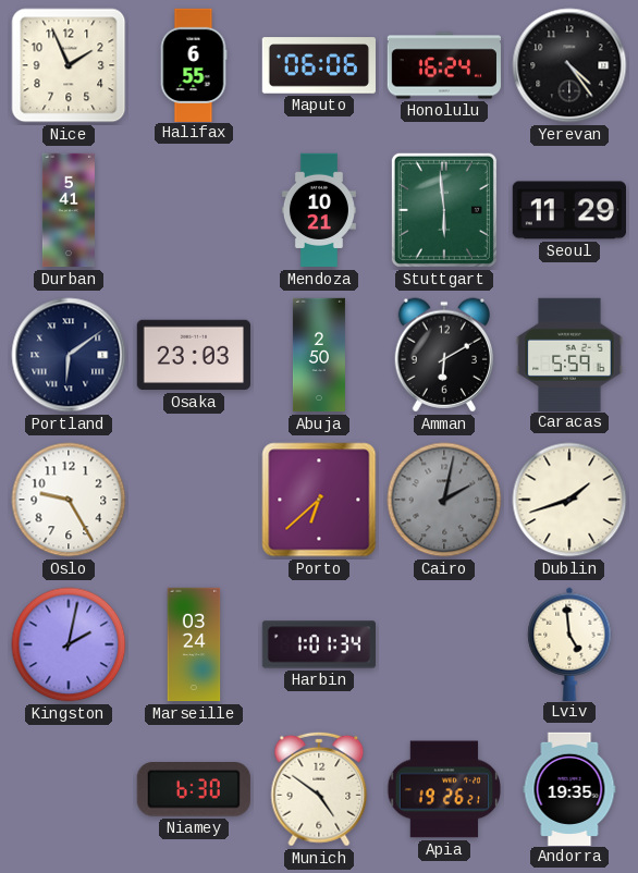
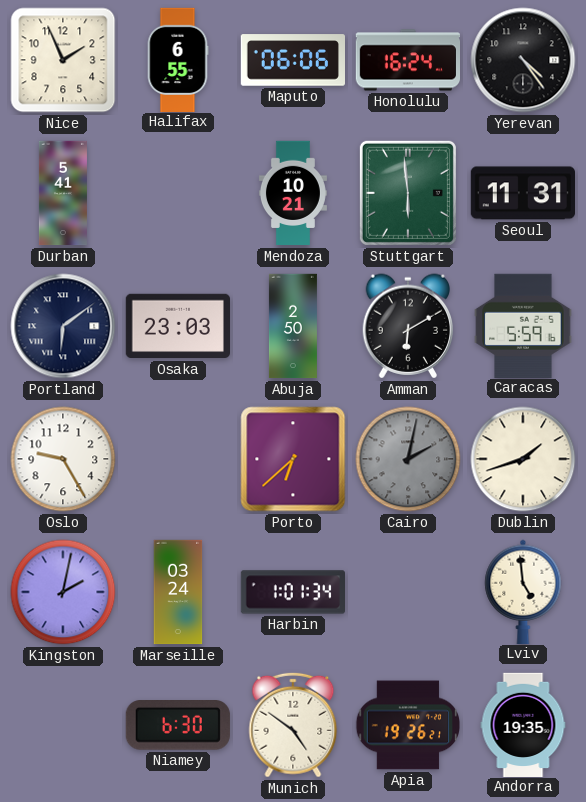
Seoul: 11:29 -> 11:31
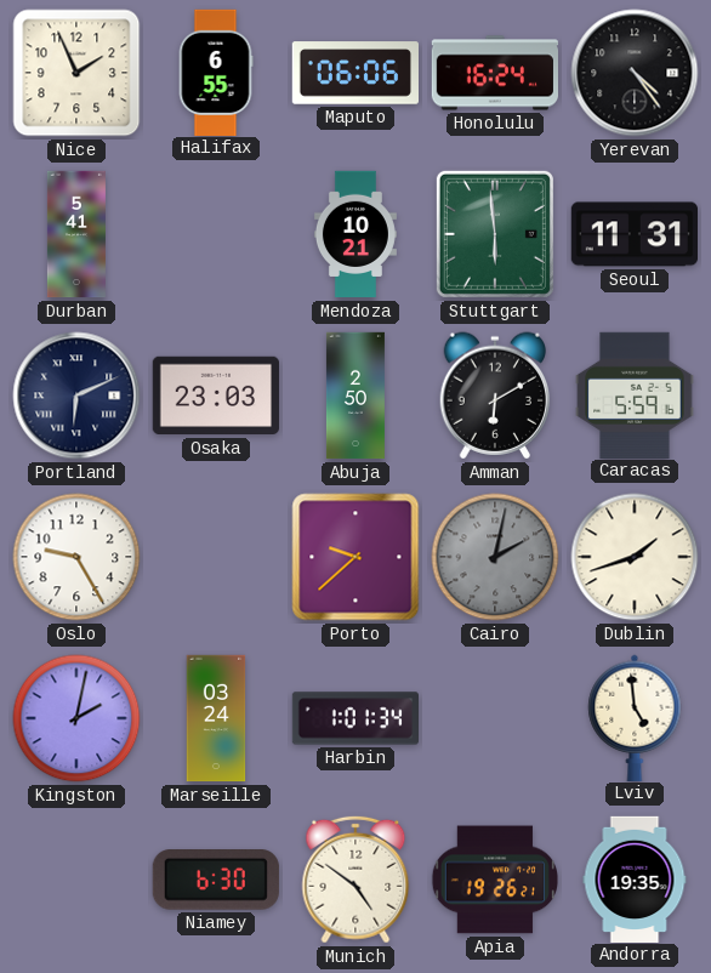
Portland: 6:09 -> 6:11
Porto: 6:38 -> 9:38
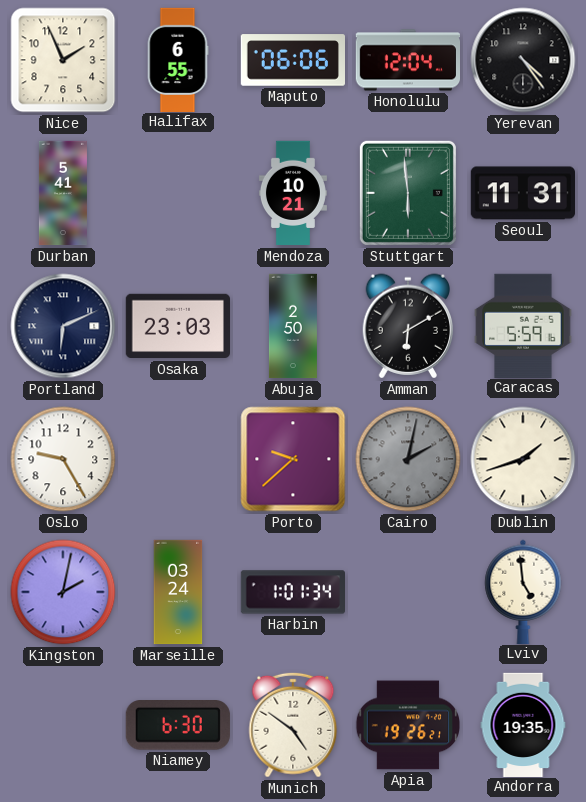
Honolulu: 16:24 -> 12:04
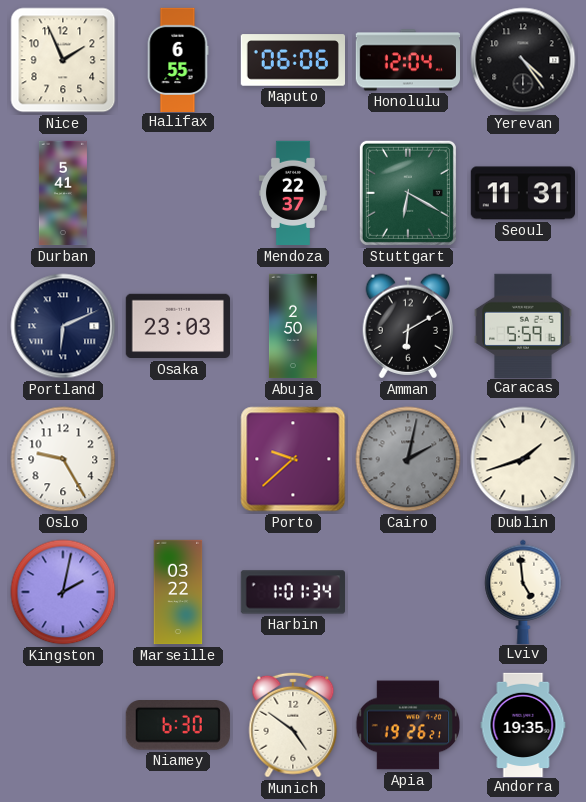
Mendoza: 10:21 -> 22:37
Stuttgart: 5:59 -> 6:20
Marseille: 03:24 -> 03:22
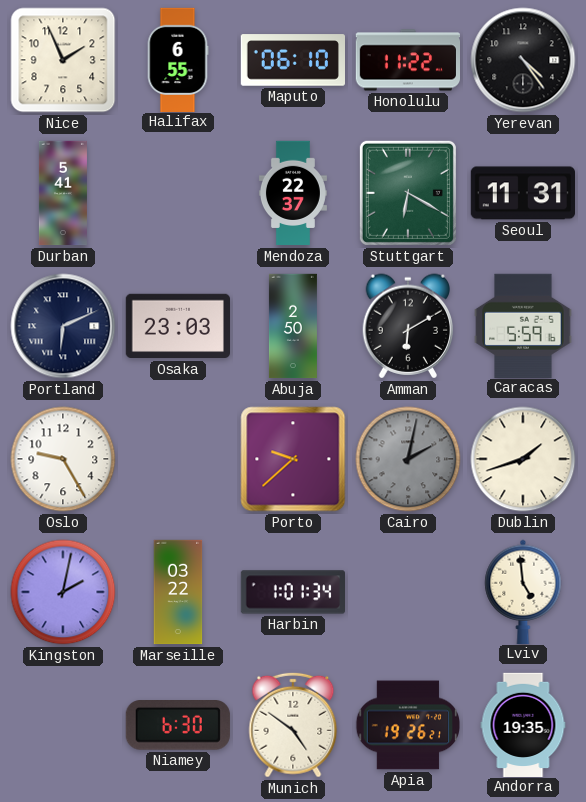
Maputo: 06:06 -> 06:10
Honolulu: 12:04 -> 11:22
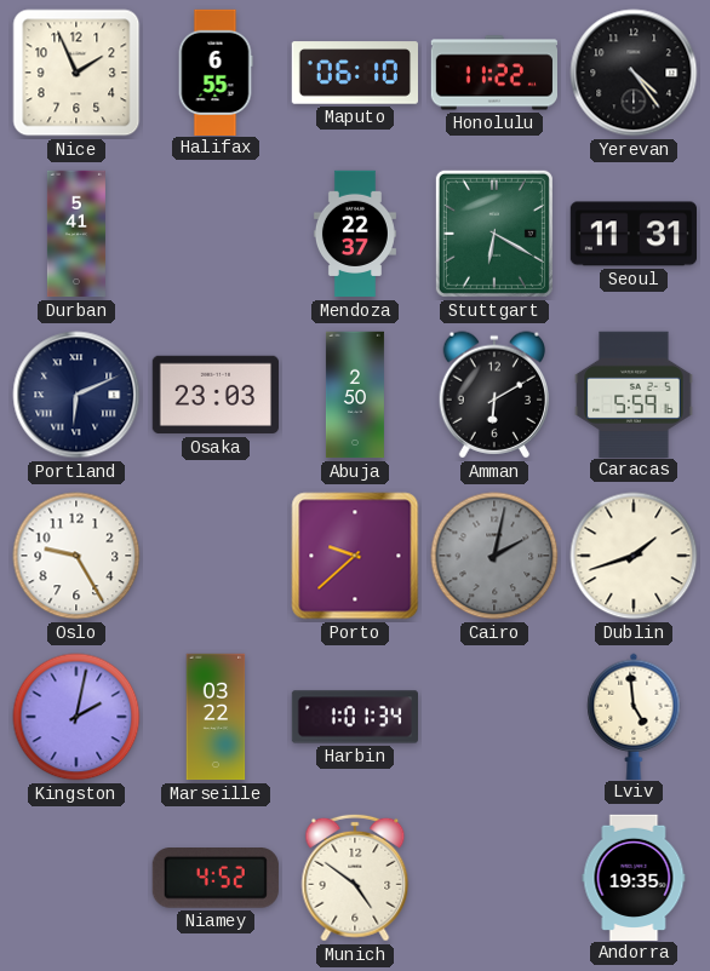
Niamey: 6:30 -> 4:52
Apia: 19:26 -> none
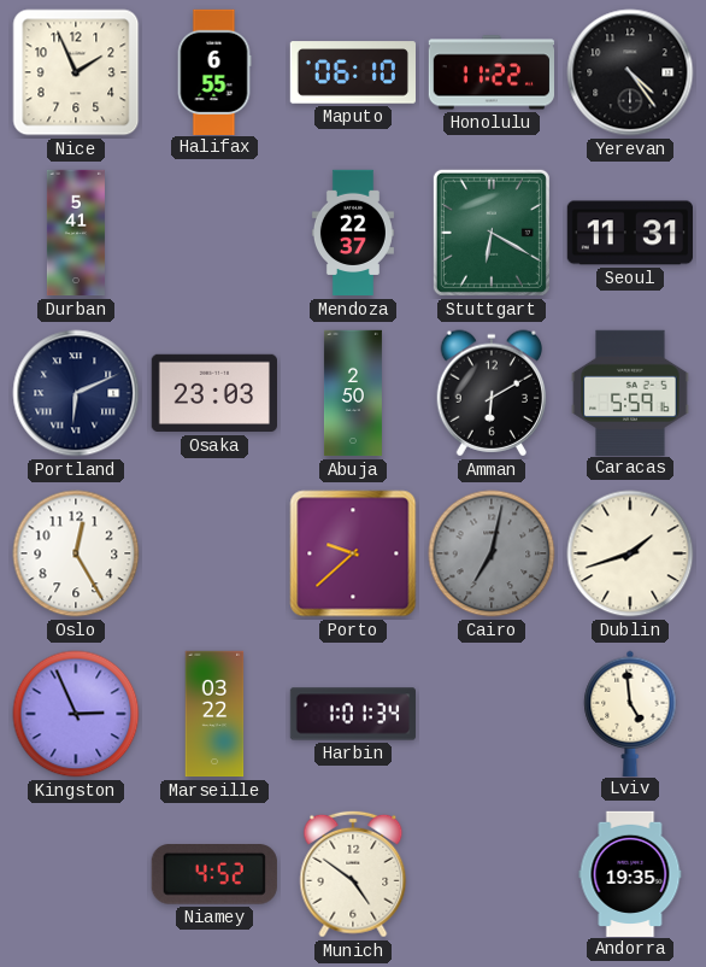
Oslo: 9:25 -> 12:25
Cairo: 2:02 -> 7:02
Kingston: 2:02 -> 2:56
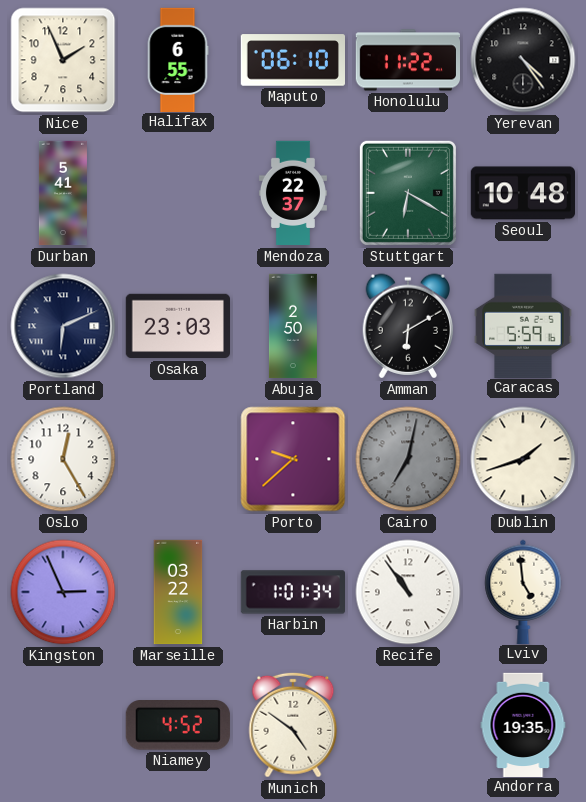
Seoul: 11:31 -> 10:48
Recife: none -> 10:54
